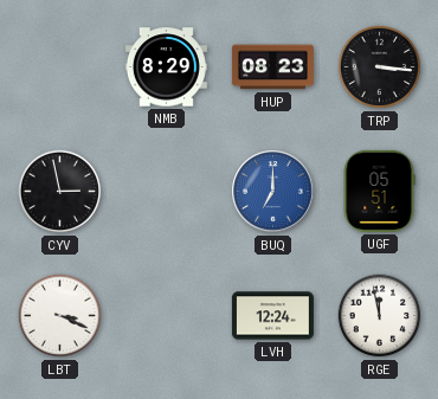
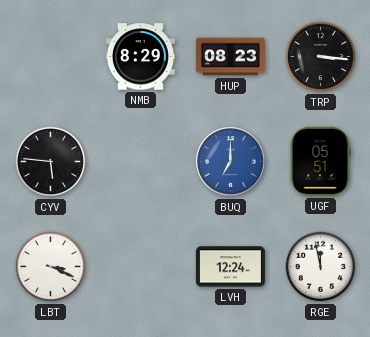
CYV: 2:58 -> 5:46
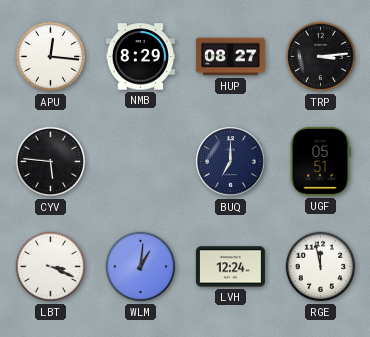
APU: none -> 12:16
HUP: 08:23 -> 08:27
TRP: 3:16 -> 3:14
BUQ dial: blue -> navy
WLM: none -> 1:01
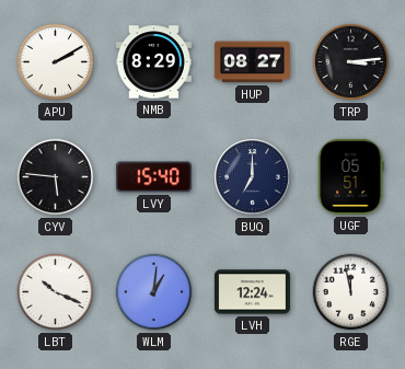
APU: 12:16 -> 2:10
LVY: none -> 15:40
LBT: 3:19 -> 10:19
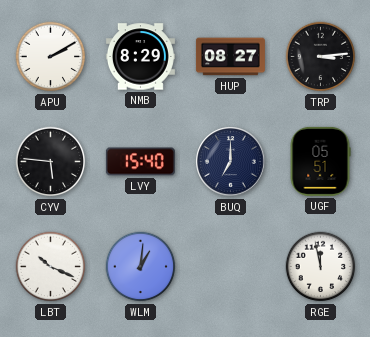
LVH: 12:24 -> none
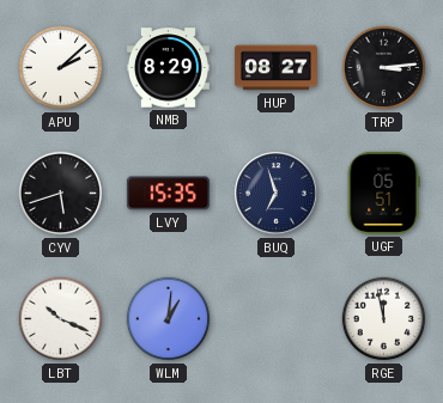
APU: 2:10 -> 2:08
CYV: 5:46 -> 5:42
LVY: 15:40 -> 15:35
BUQ: 7:00 -> 6:57
